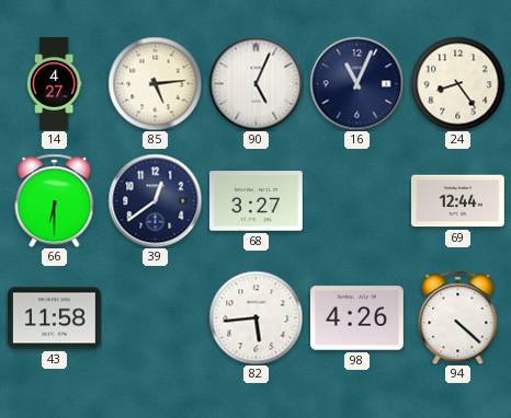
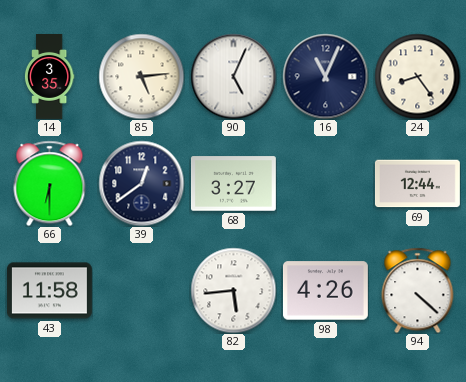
14: 4:27 -> 3:35
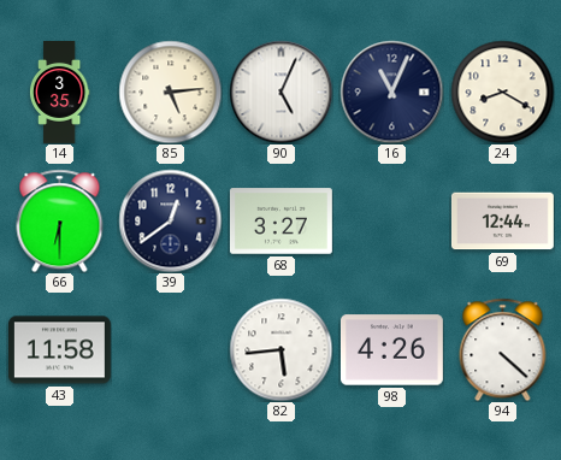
24: 8:24 -> 8:20
